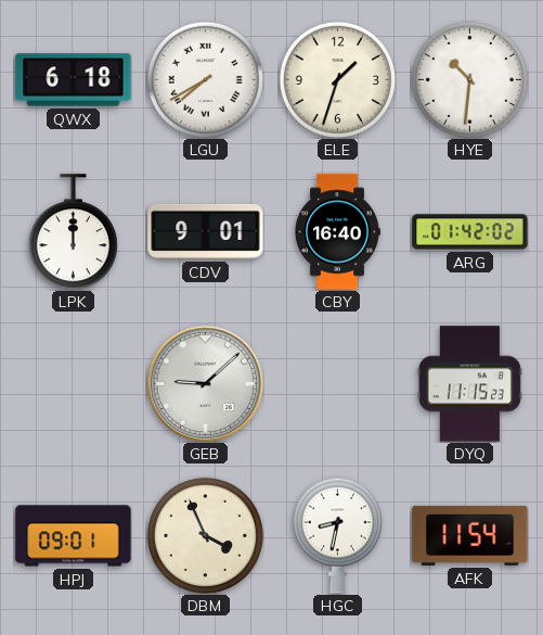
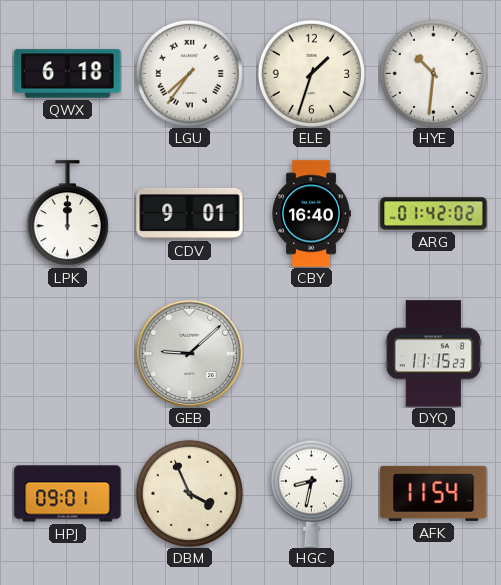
LGU: 7:40 -> 7:36
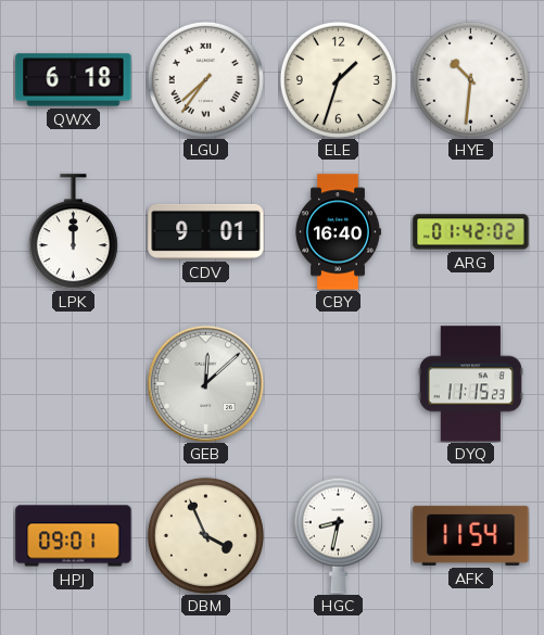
GEB: 9:08 -> 12:08
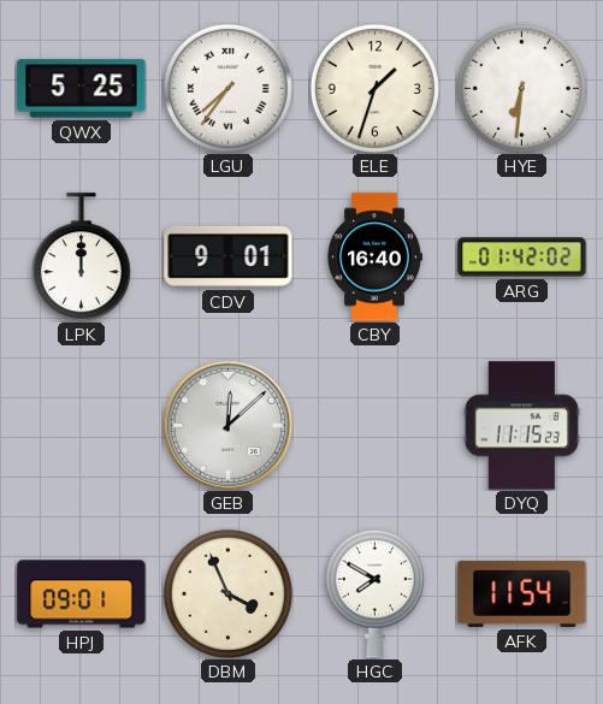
QWX: 6:18 -> 5:25
HYE: 10:31 -> 6:31
HGC: 8:32 -> 7:50
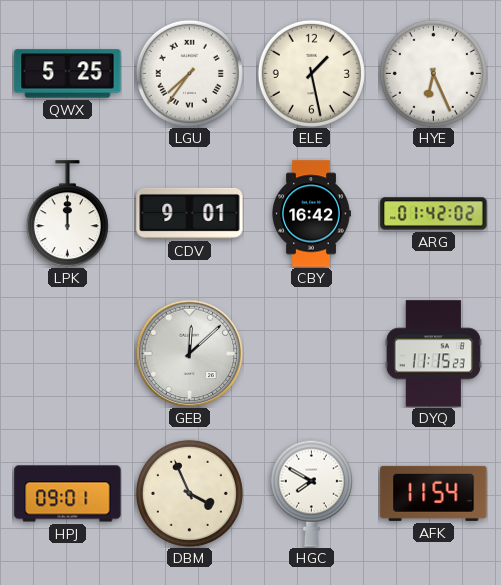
ELE: 1:33 -> 1:28
HYE: 6:31 -> 6:26
CBY: 16:40 -> 16:42
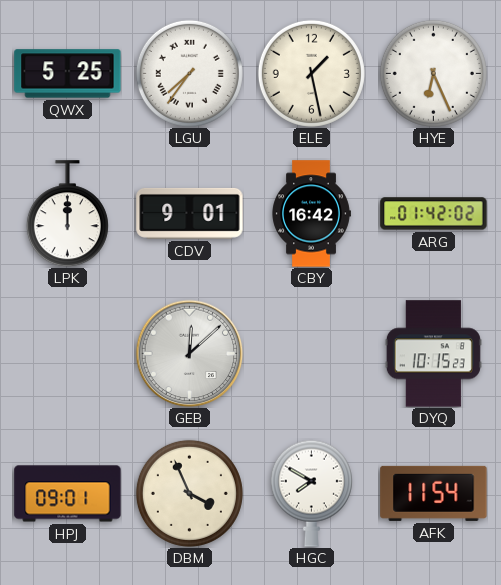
DYQ: 11:15 -> 10:15
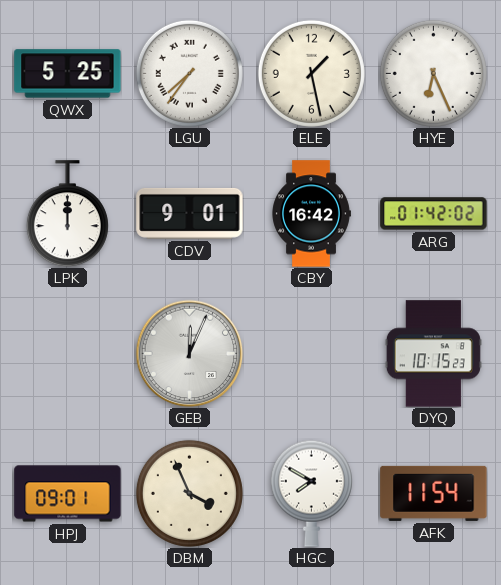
GEB: 12:08 -> 12:04
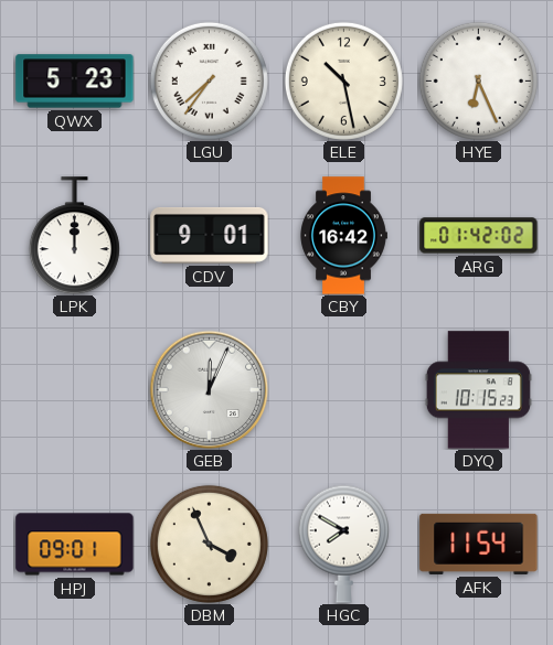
QWX: 5:25 -> 5:23
ELE: 1:28 -> 10:28
